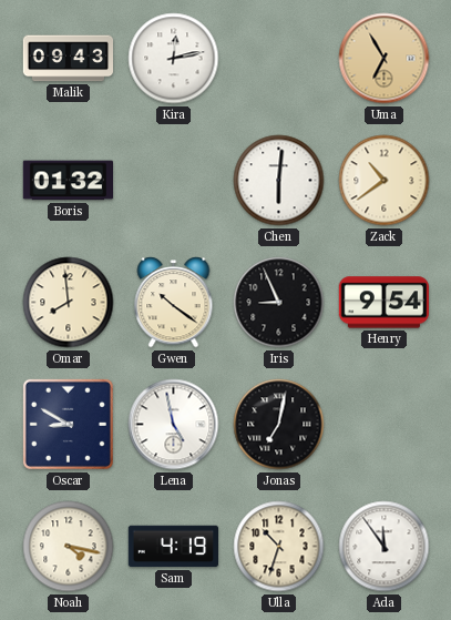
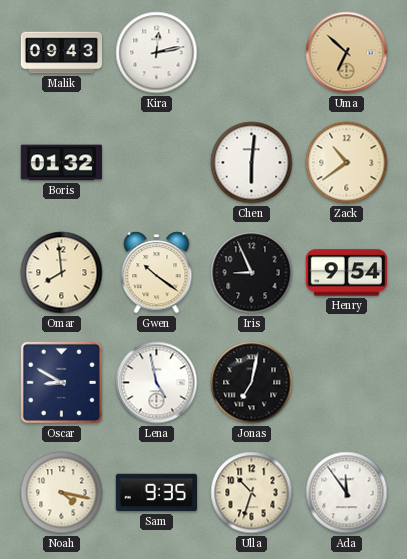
Uma: 6:55 -> 6:52
Sam: 4:19 -> 9:35
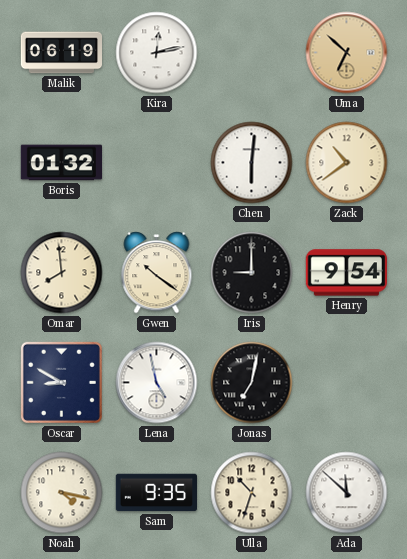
Malik: 09:43 -> 06:19
Iris: 8:56 -> 9:00
Ada: 11:54 -> 11:52
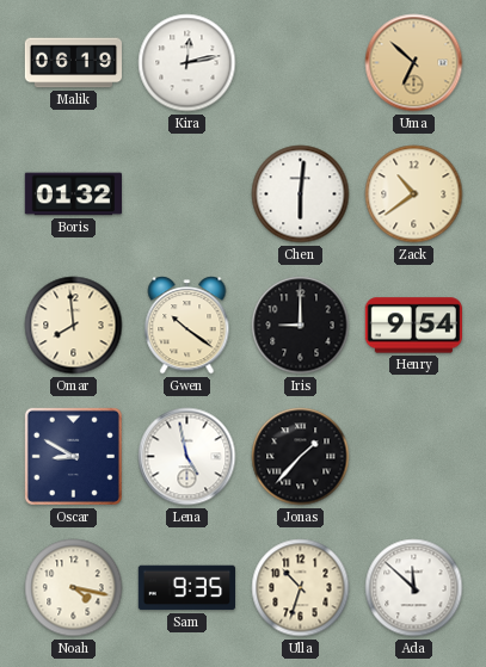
Jonas: 7:02 -> 1:37
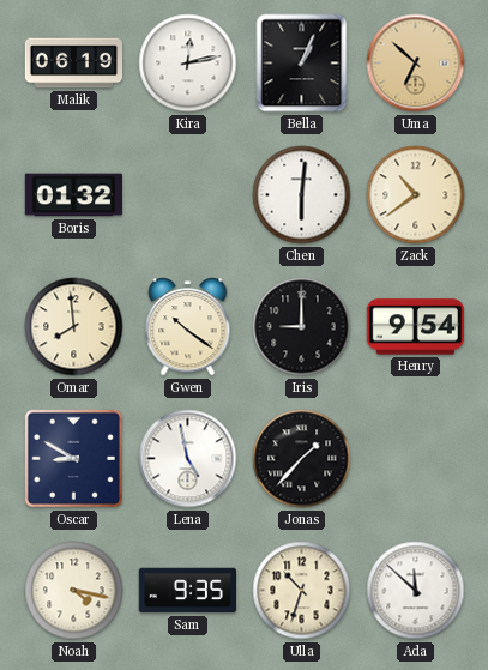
Bella: none -> 1:04
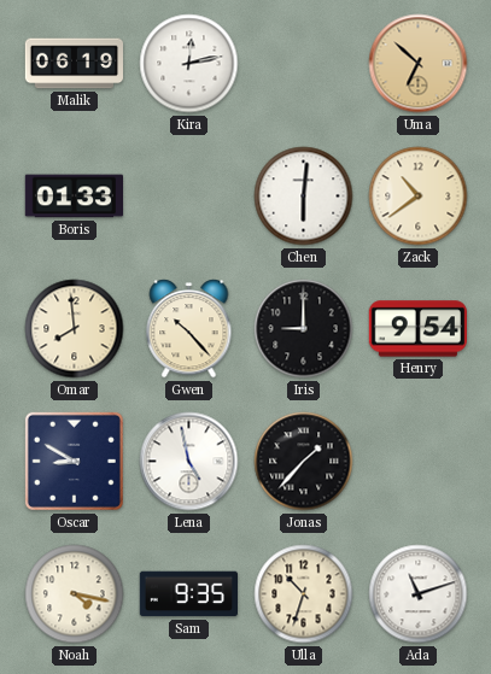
Bella: 1:04 -> none
Boris: 01:32 -> 01:33
Gwen: 10:21 -> 10:23
Ada: 11:52 -> 11:12
